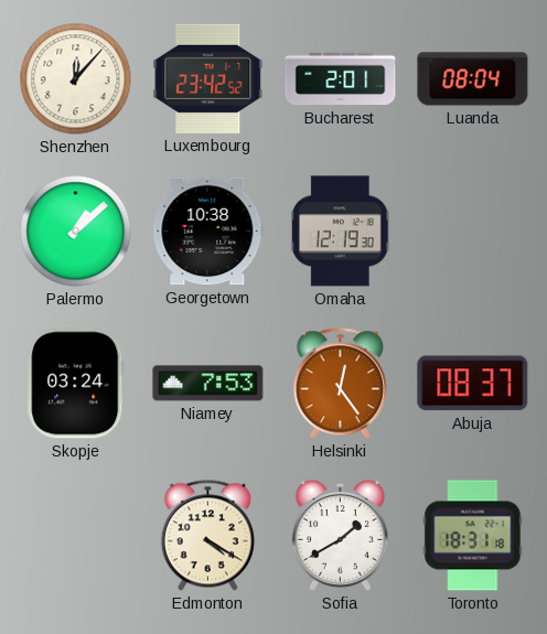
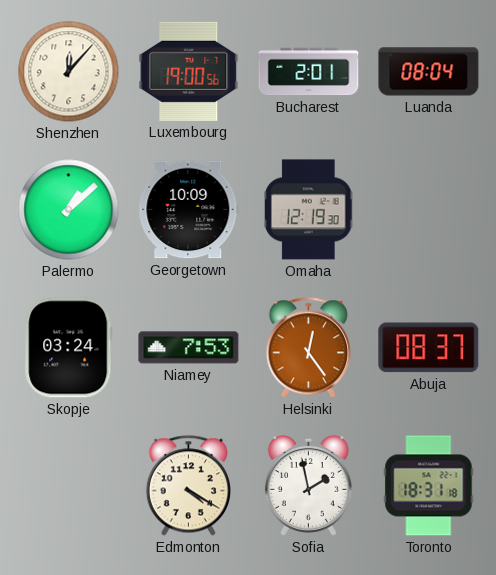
Luxembourg: 23:42 -> 19:00
Georgetown: 10:38 -> 10:09
Sofia: 1:40 -> 1:58
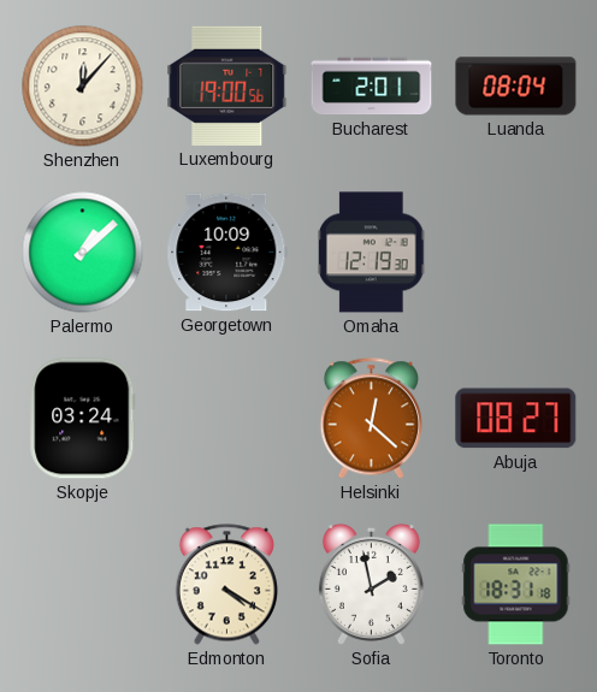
Niamey: 7:53 -> none
Helsinki: 12:24 -> 12:22
Abuja: 08:37 -> 08:27
